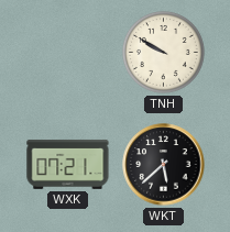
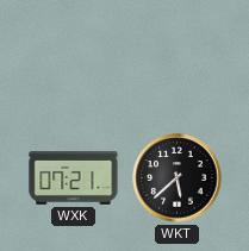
TNH: 9:50 -> none
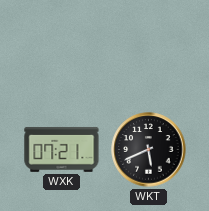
WKT: 5:38 -> 5:41
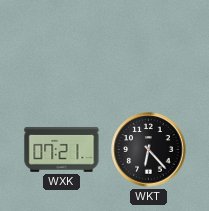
WKT: 5:41 -> 6:23
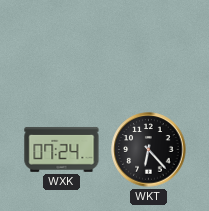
WXK: 07:21 -> 07:24
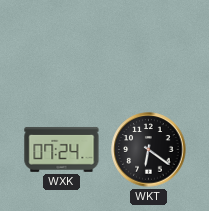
WKT: 6:23 -> 6:21
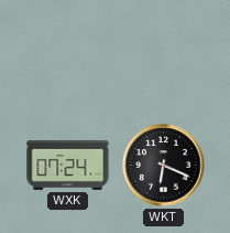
WKT: 6:21 -> 6:19
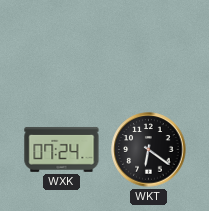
WKT: 6:19 -> 6:21
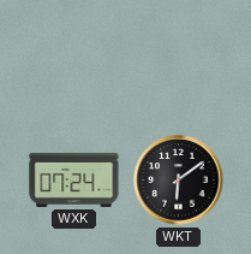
WKT: 6:21 -> 6:09
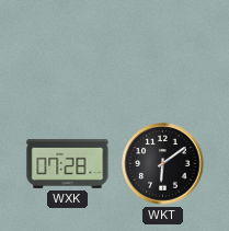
WXK: 07:24 -> 07:28
